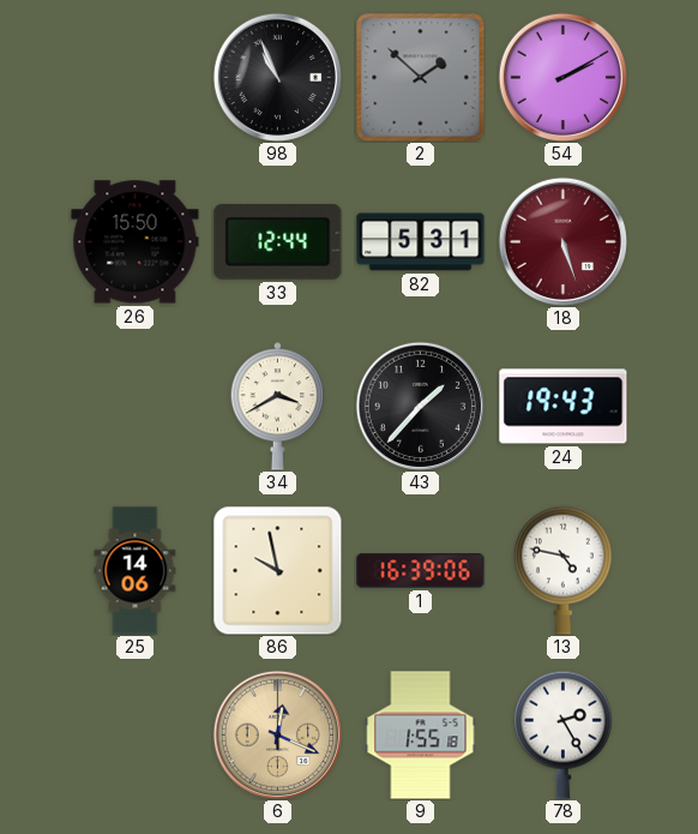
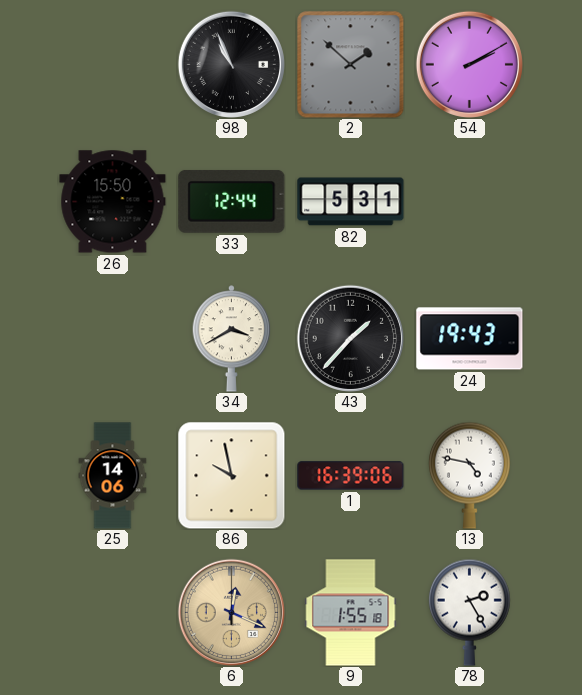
18: 5:27 -> none
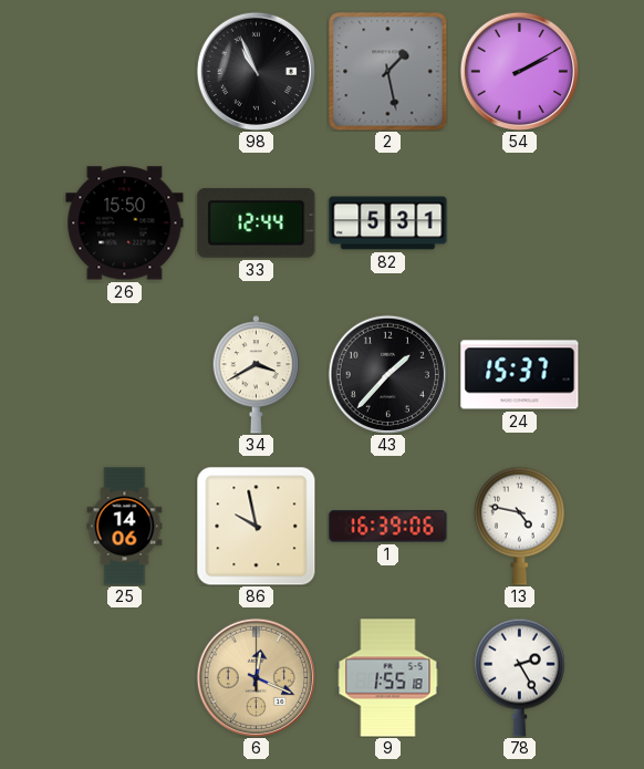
2: 1:52 -> 1:28
24: 19:43 -> 15:37
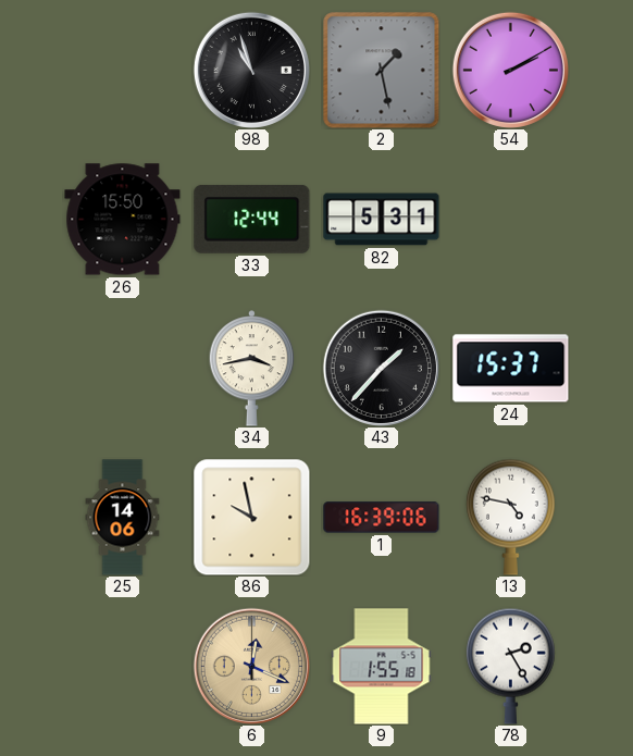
98: 10:56 -> 10:57
34: 3:40 -> 3:43
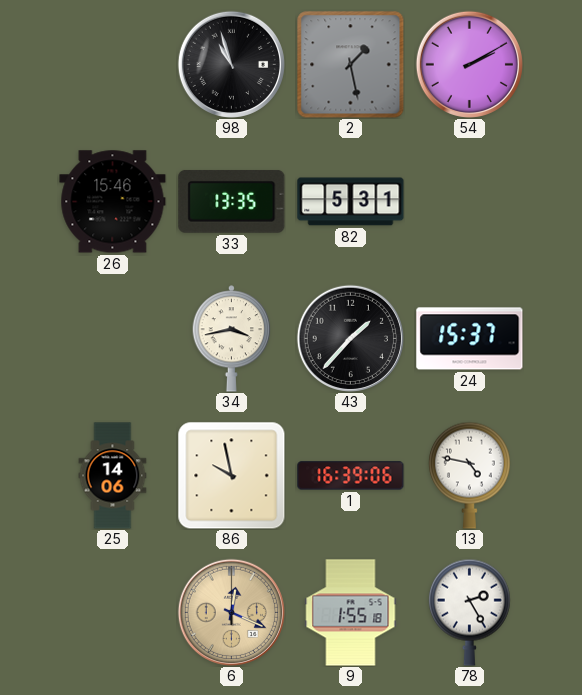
26: 15:50 -> 15:46
33: 12:44 -> 13:35
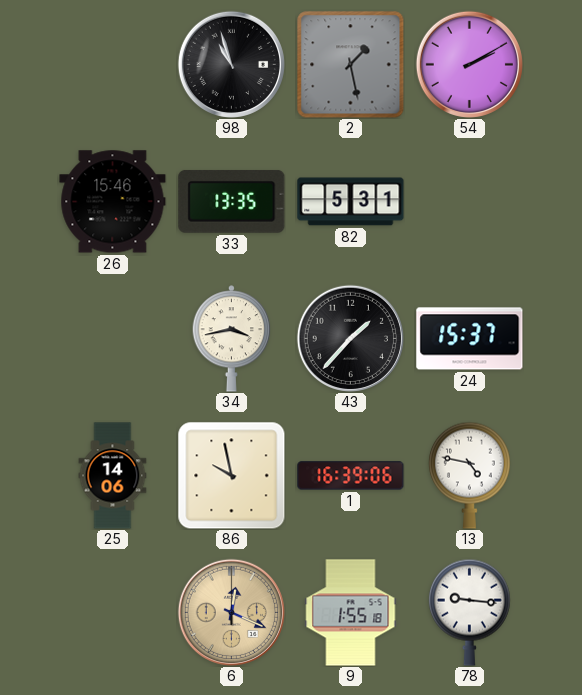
78: 2:25 -> 9:16
